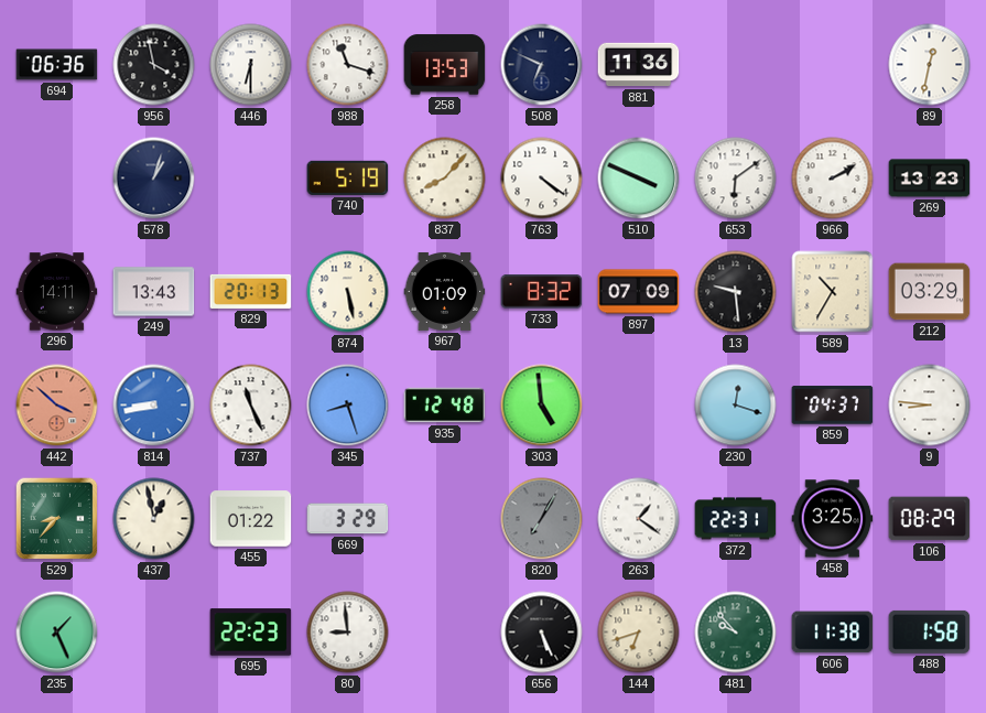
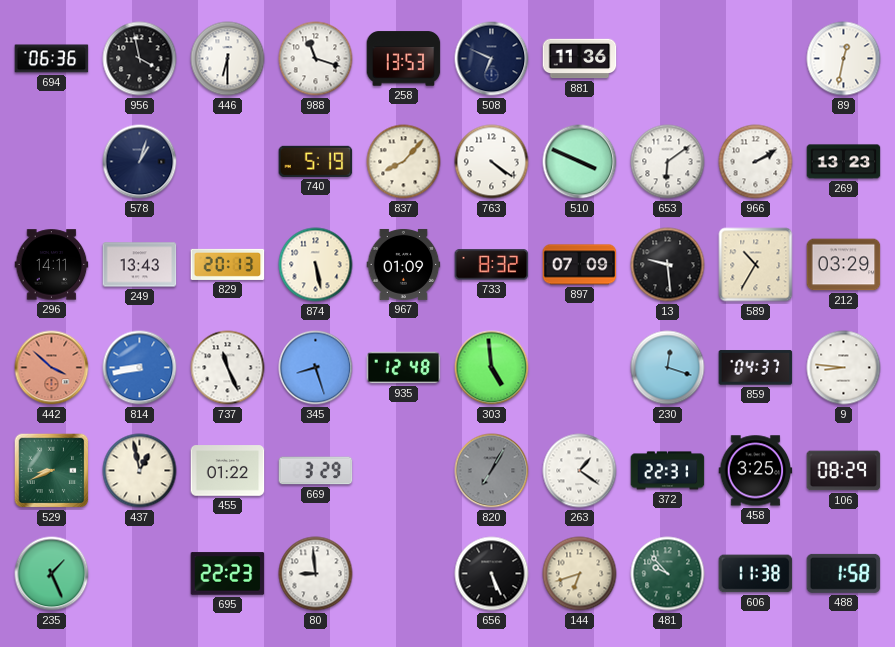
529: 8:37 -> 8:41
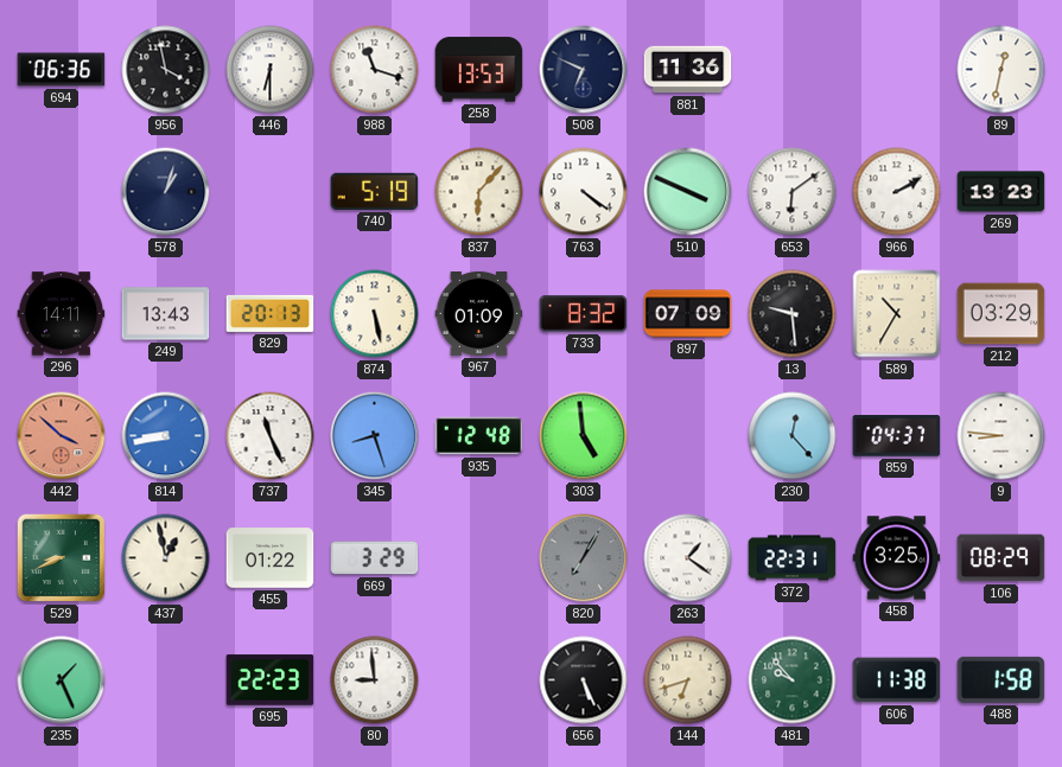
837: 8:07 -> 6:07
230: 12:18 -> 12:23
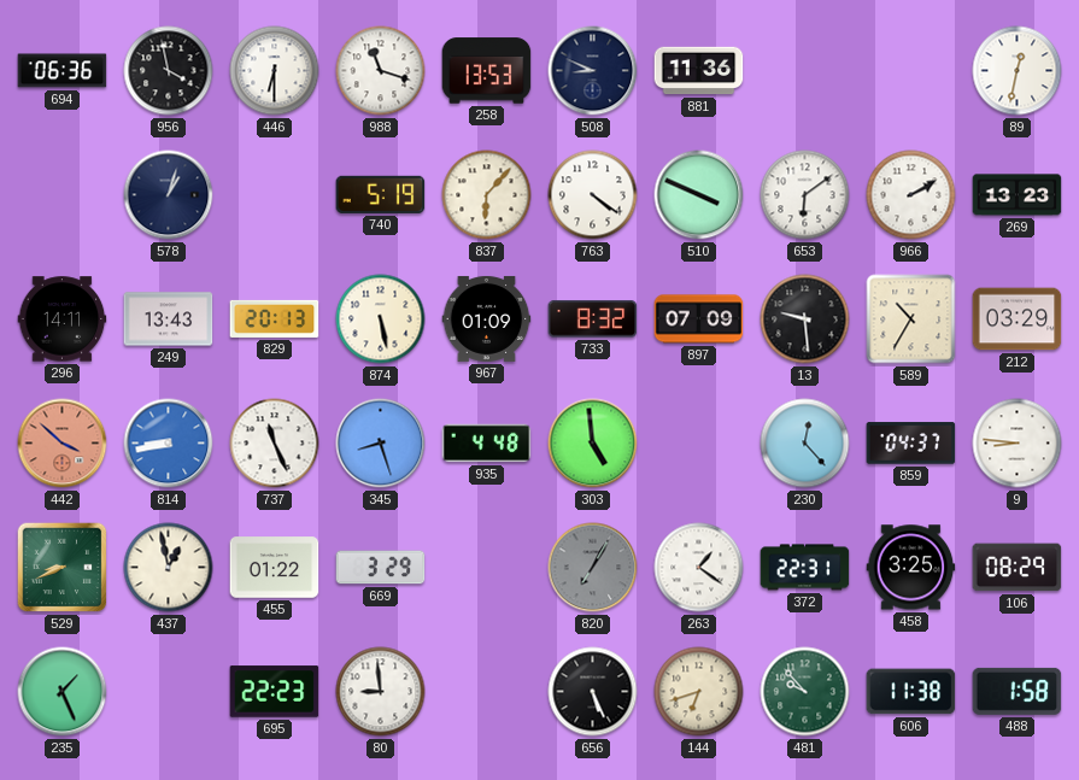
508: 6:49 -> 8:49
935: 12:48 -> 4:48
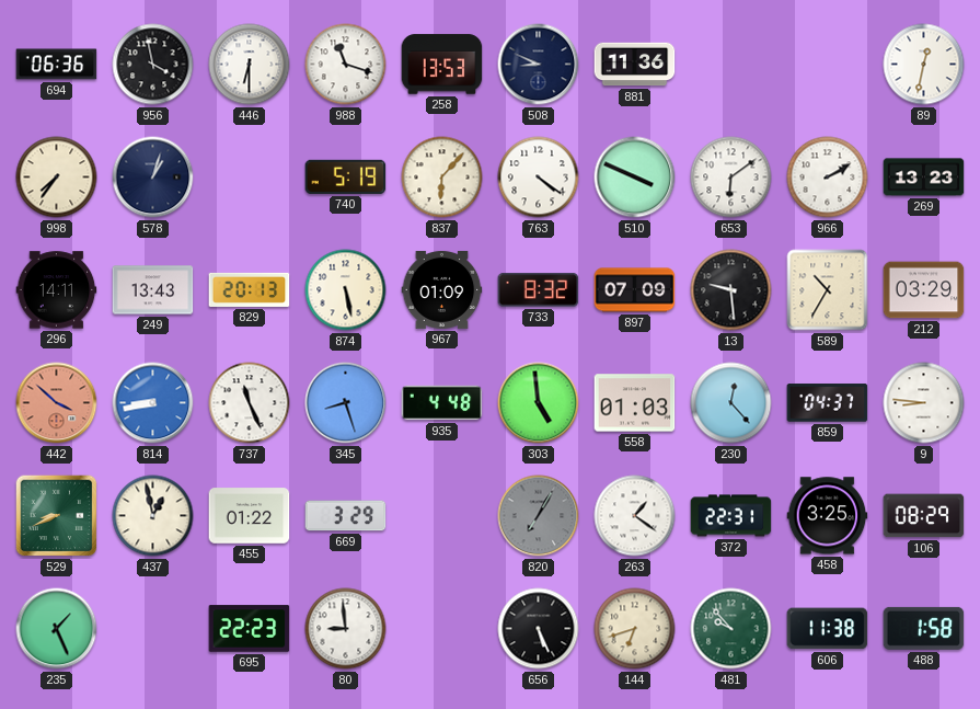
998: none -> 7:36
558: none -> 01:03
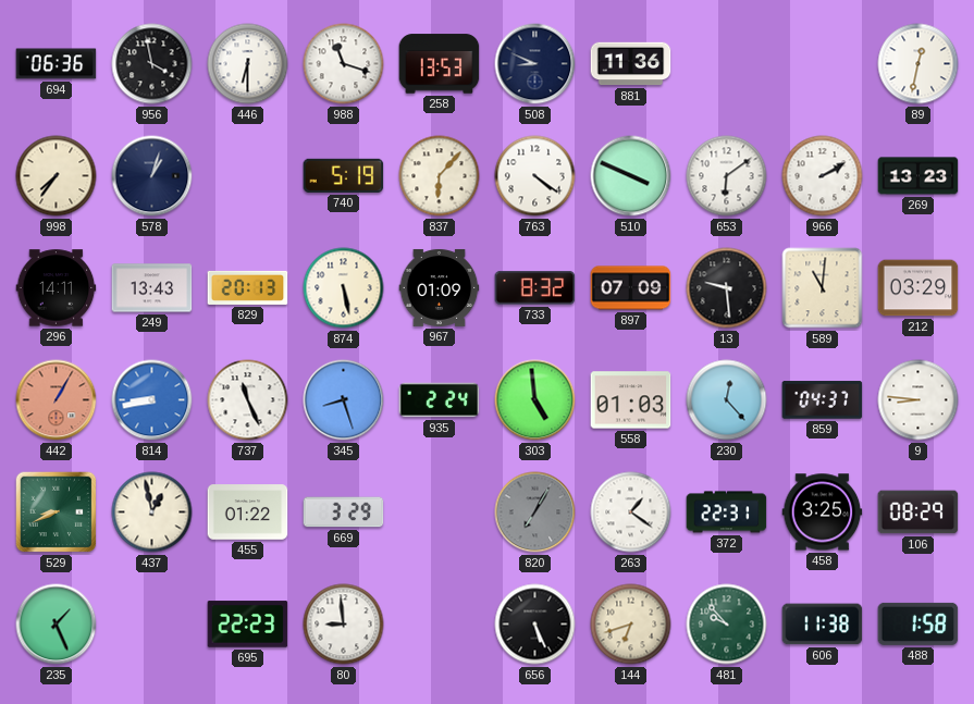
589: 10:35 -> 11:01
442: 3:52 -> 1:05
935: 4:48 -> 2:24
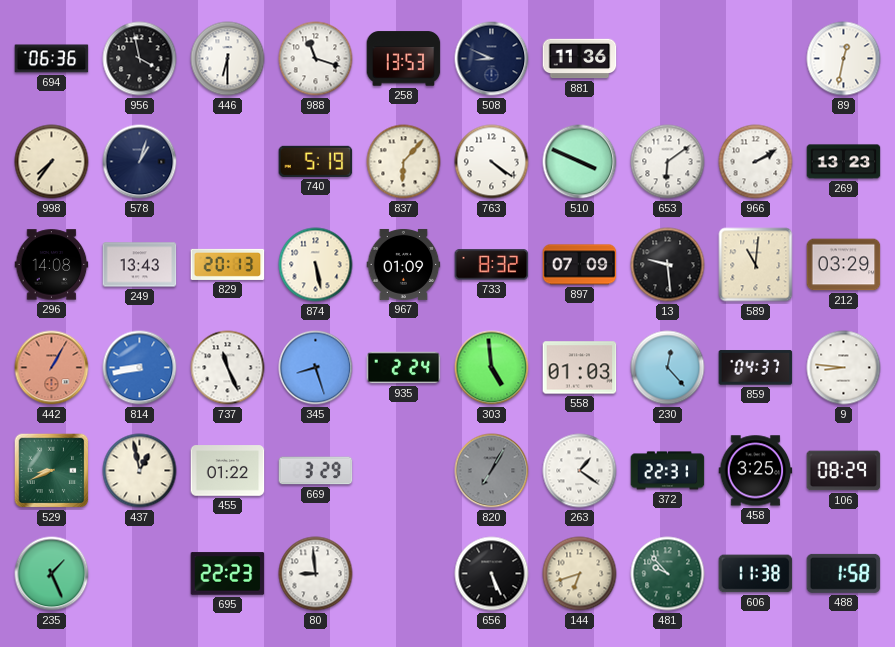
296: 14:11 -> 14:08
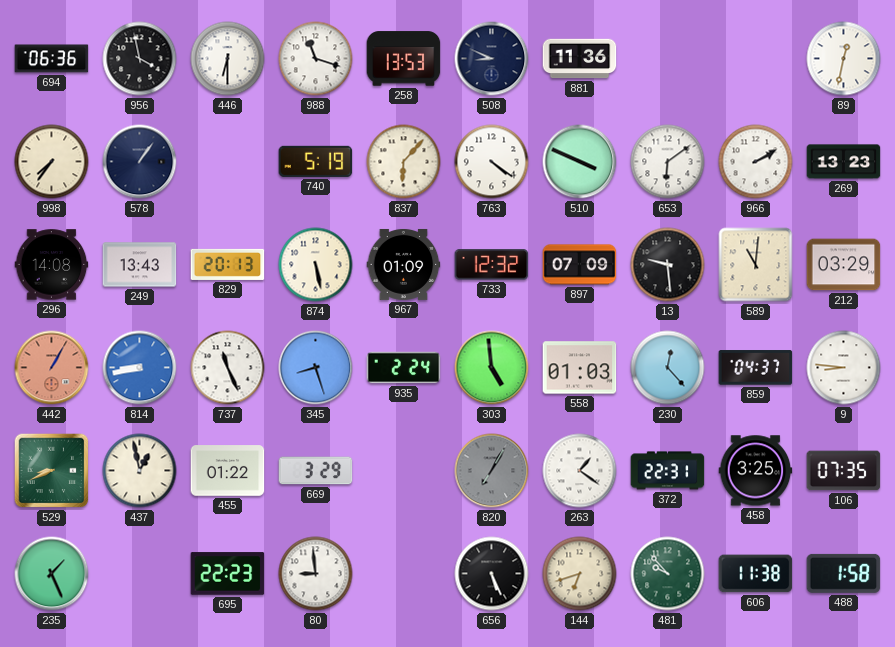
578: 1:03 -> 1:06
733: 8:32 -> 12:32
106: 08:29 -> 07:35
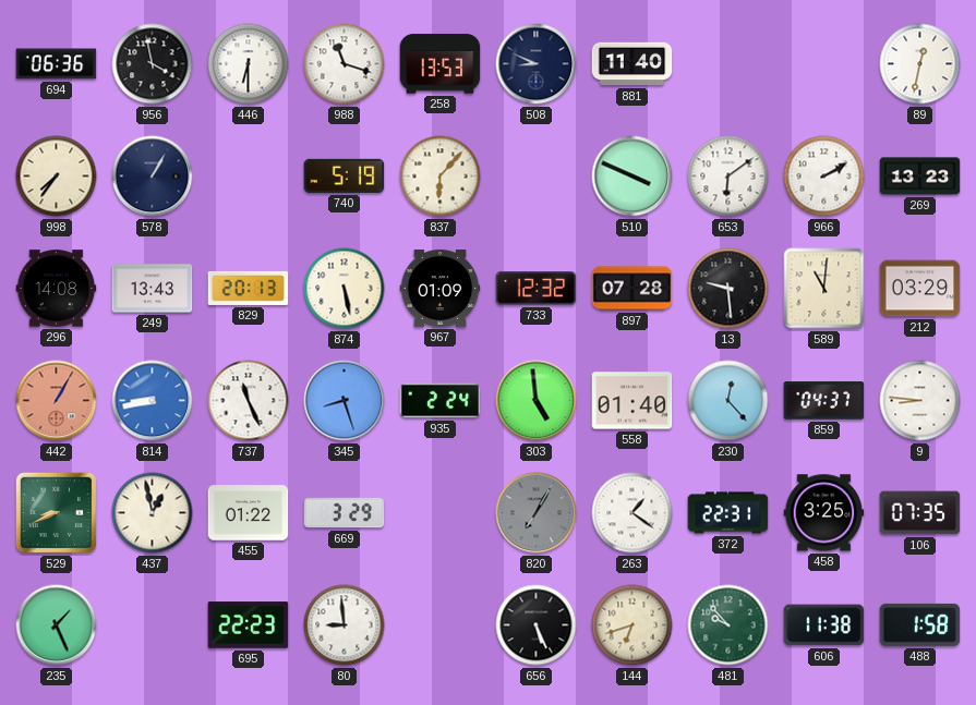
881: 11:36 -> 11:40
578: 1:06 -> 1:05
763: 4:21 -> none
897: 07:09 -> 07:28
558: 01:03 -> 01:40
